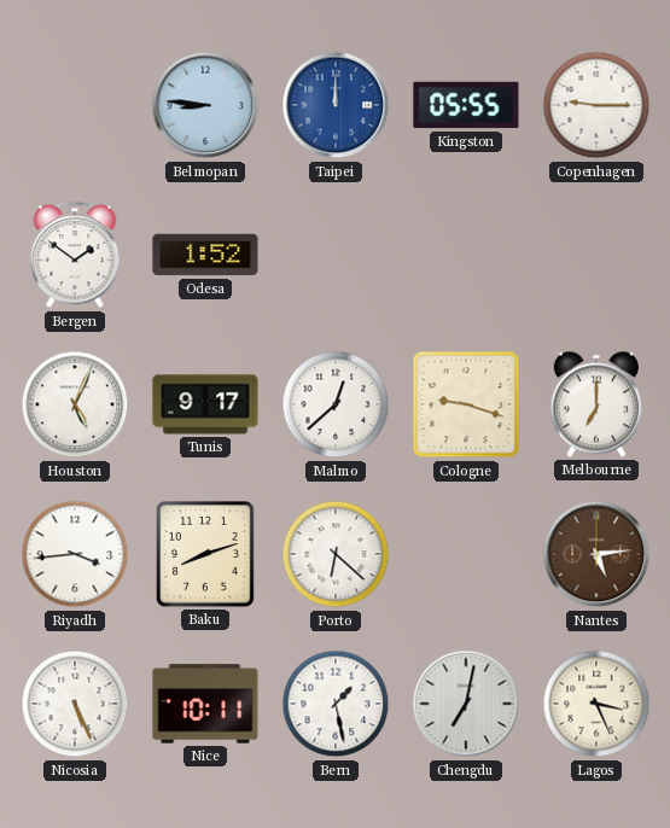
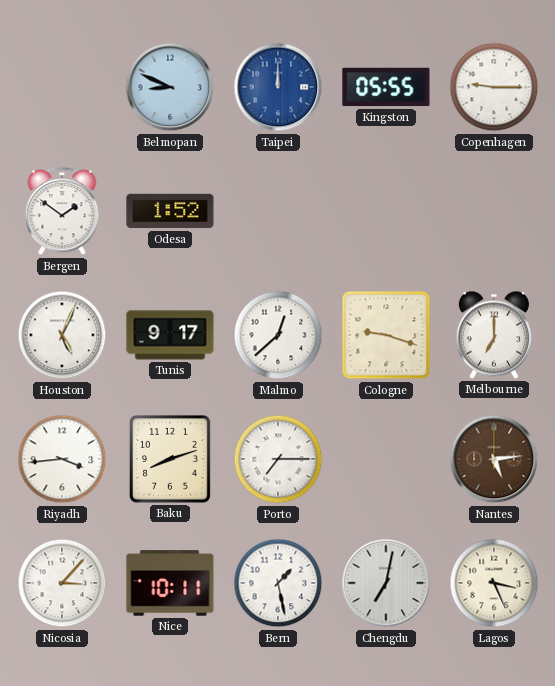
Belmopan: 8:46 -> 8:49
Porto: 6:22 -> 7:15
Nicosia: 5:26 -> 3:07
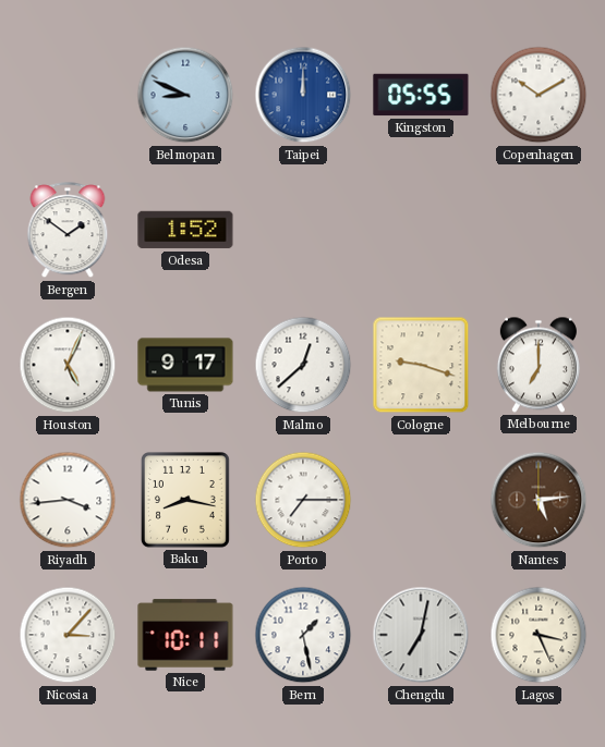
Copenhagen: 9:15 -> 10:10
Baku: 8:12 -> 8:17
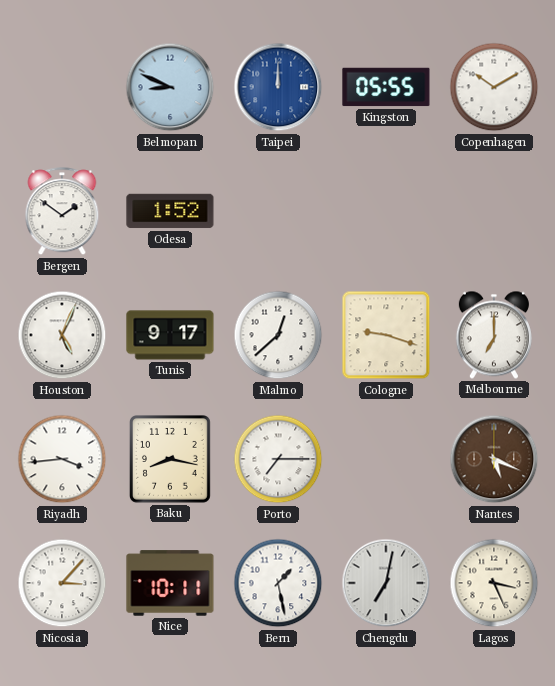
Nantes: 5:14 -> 5:19
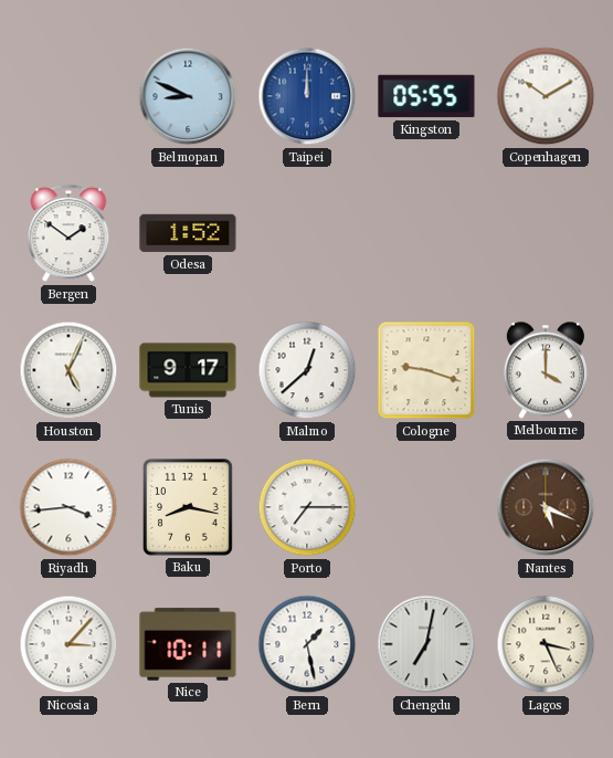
Melbourne: 7:00 -> 4:00
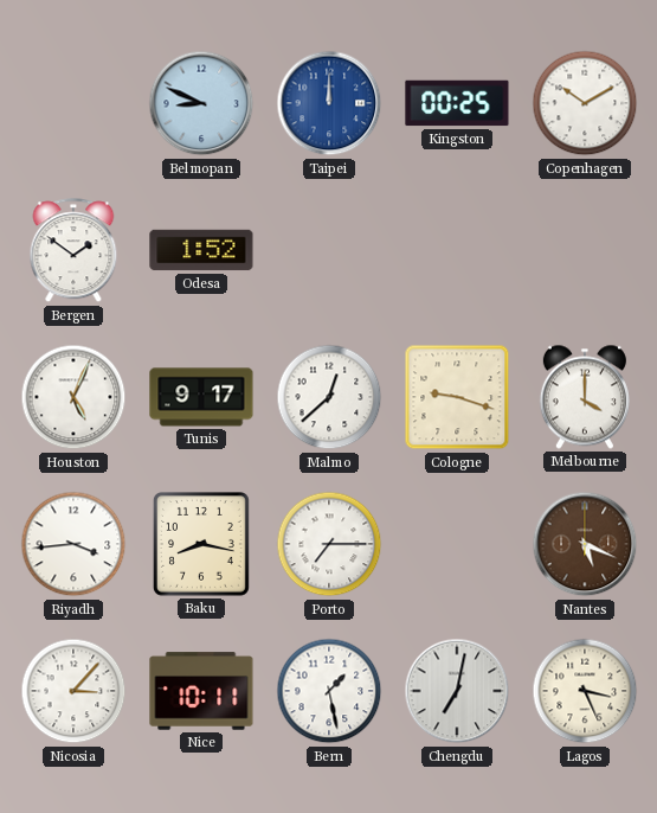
Kingston: 05:55 -> 00:25
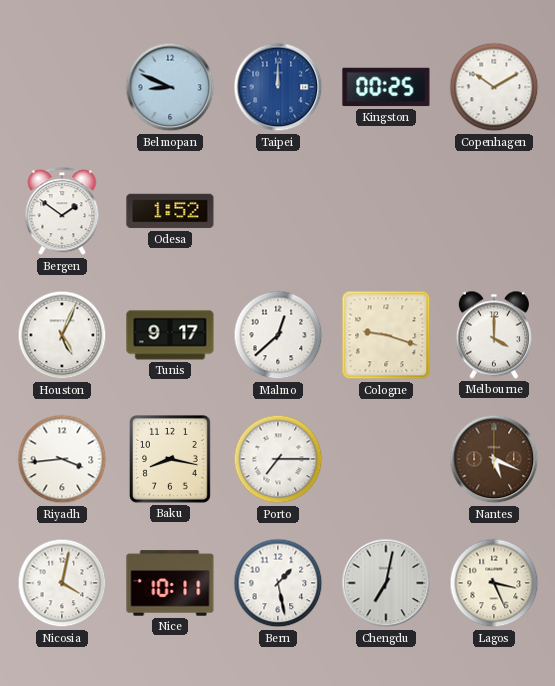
Nicosia: 3:07 -> 4:02
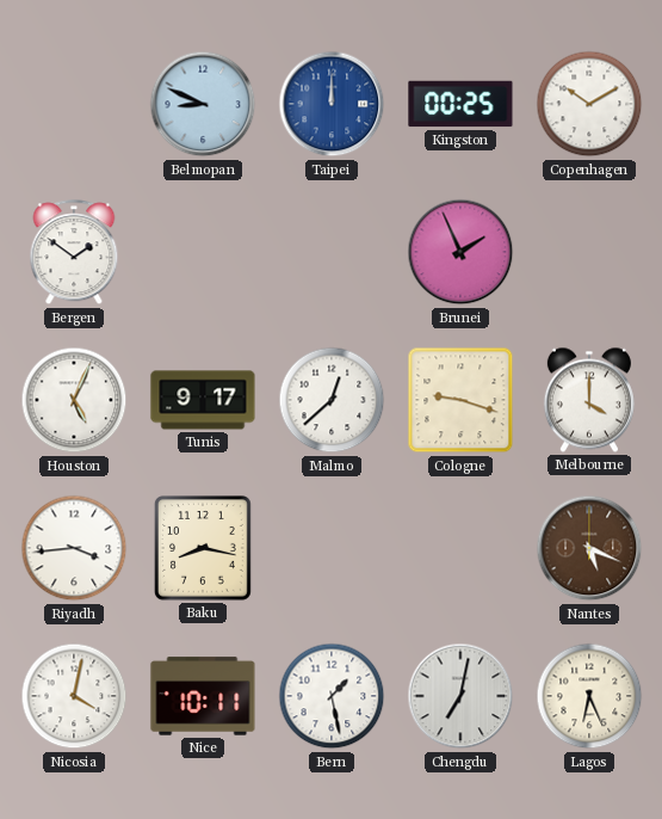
Odesa: 1:52 -> none
Brunei: none -> 1:56
Porto: 7:15 -> none
Lagos: 3:26 -> 6:26
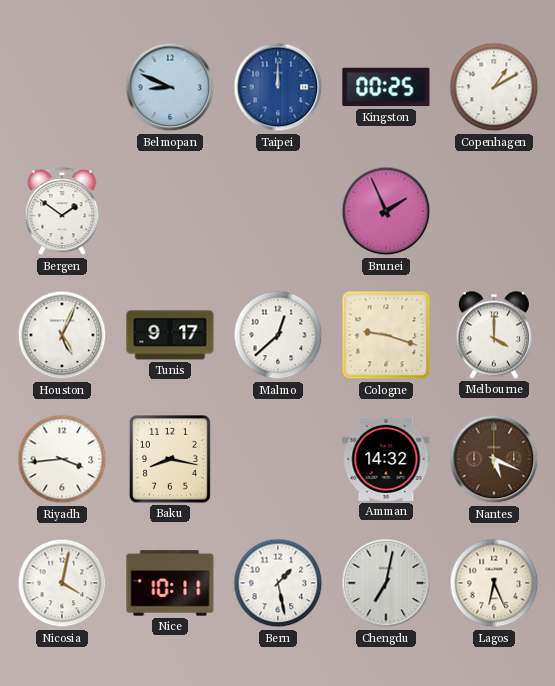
Copenhagen: 10:10 -> 1:10
Amman: none -> 14:32
